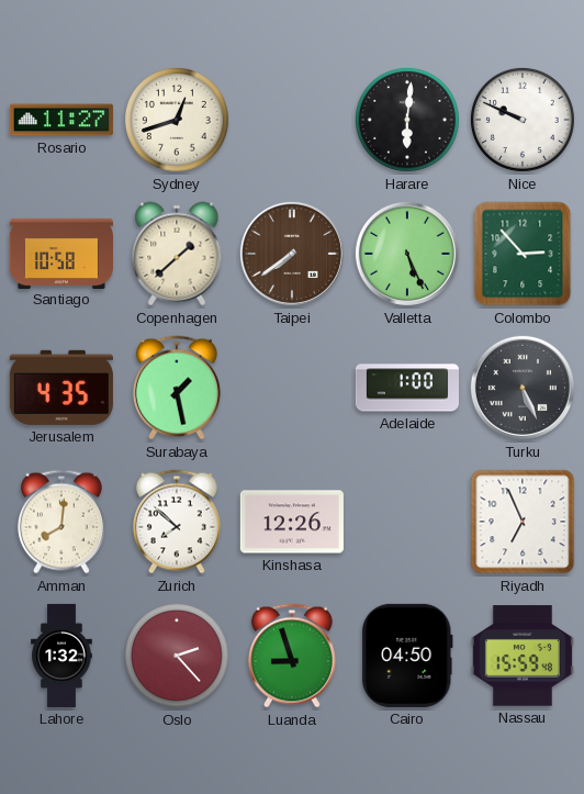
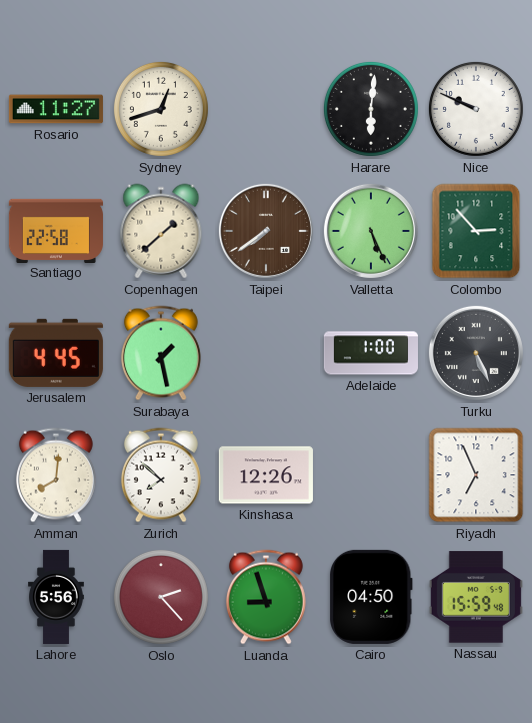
Santiago: 10:58 -> 22:58
Jerusalem: 4:35 -> 4:45
Lahore: 1:32 -> 5:56
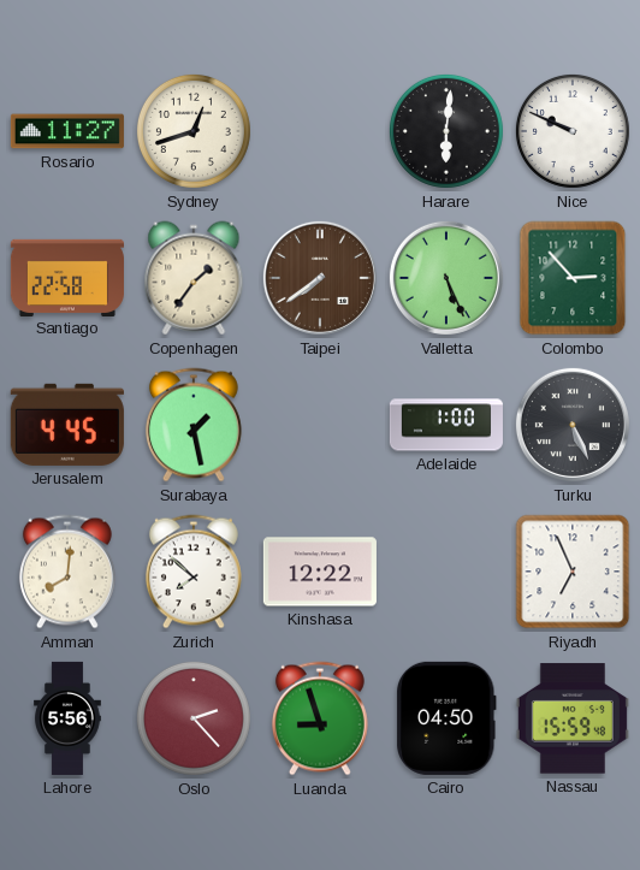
Copenhagen: 1:38 -> 1:36
Kinshasa: 12:26 -> 12:22
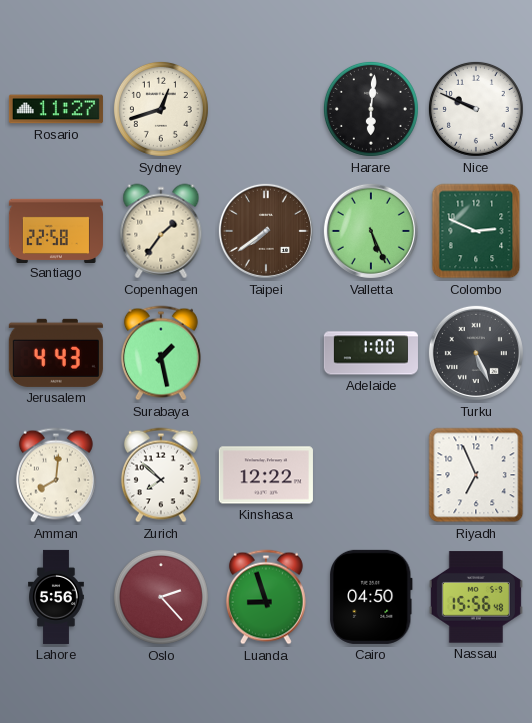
Colombo: 2:53 -> 2:49
Jerusalem: 4:45 -> 4:43
Nassau: 15:59 -> 15:56
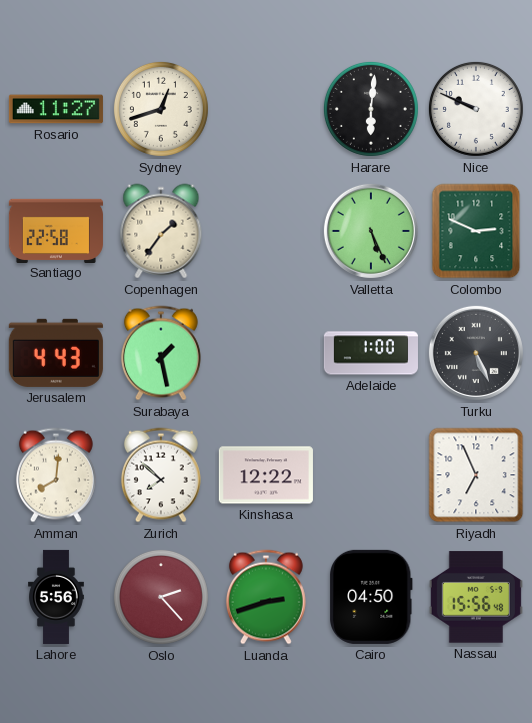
Taipei: 7:39 -> none
Luanda: 8:57 -> 2:42
